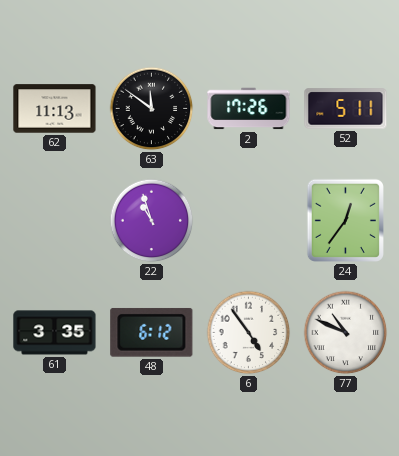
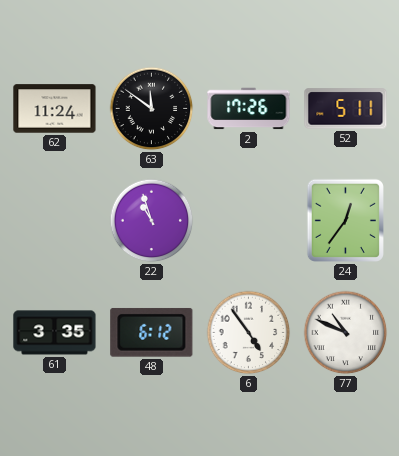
62: 11:13 -> 11:24
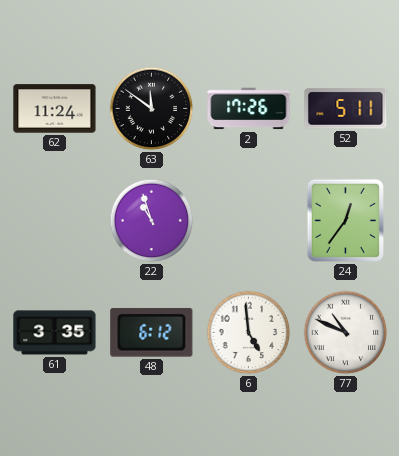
6: 4:54 -> 4:59
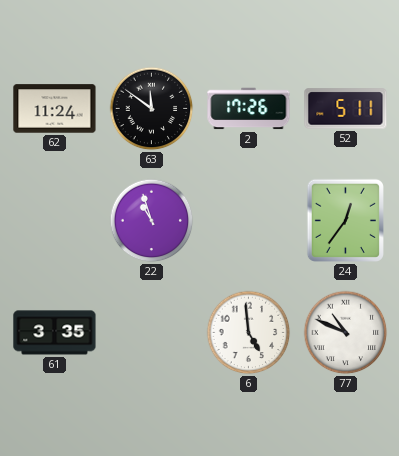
48: 6:12 -> none
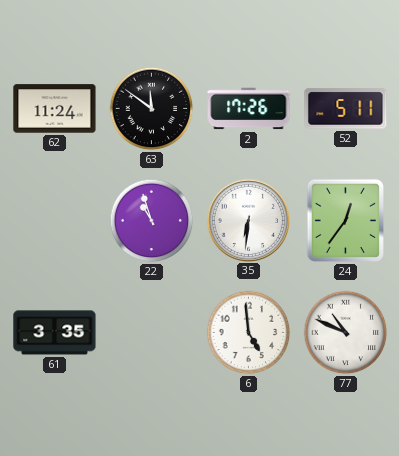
35: none -> 6:31
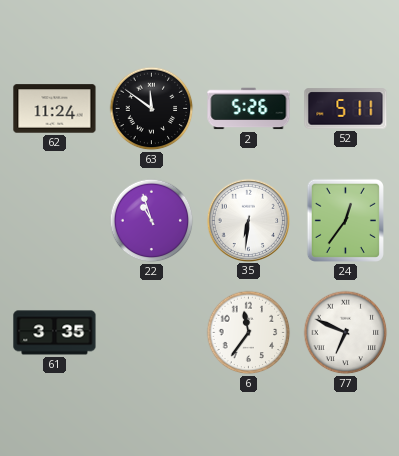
2: 17:26 -> 5:26
6: 4:59 -> 11:36
77: 10:49 -> 6:49
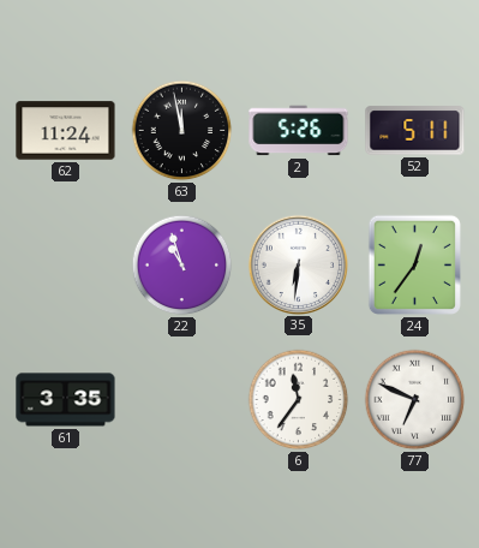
63: 11:51 -> 11:58
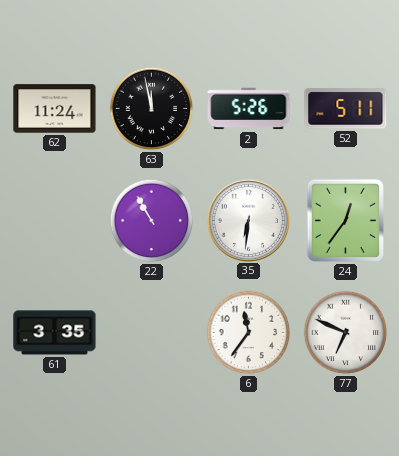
22: 10:57 -> 10:55
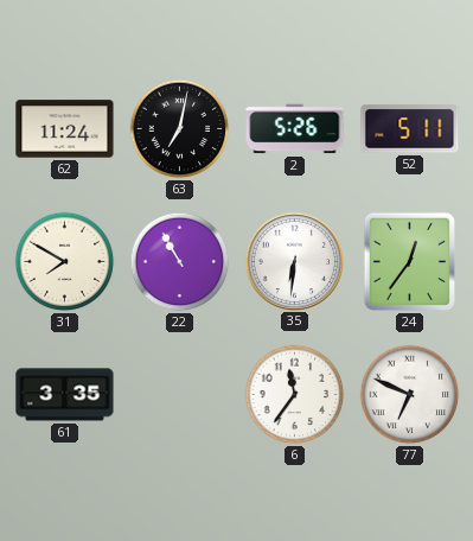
63: 11:58 -> 7:02
31: none -> 7:50
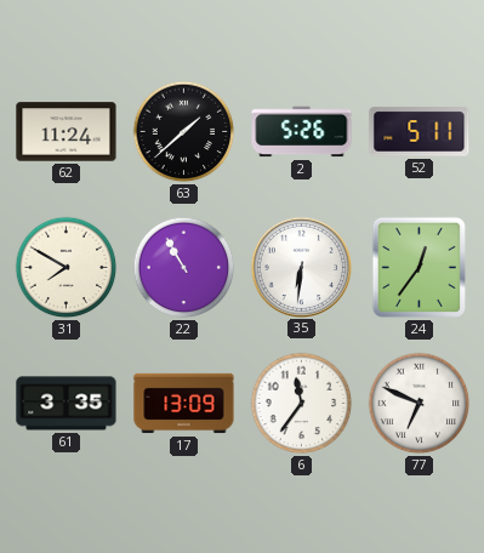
63: 7:02 -> 1:38
17: none -> 13:09
